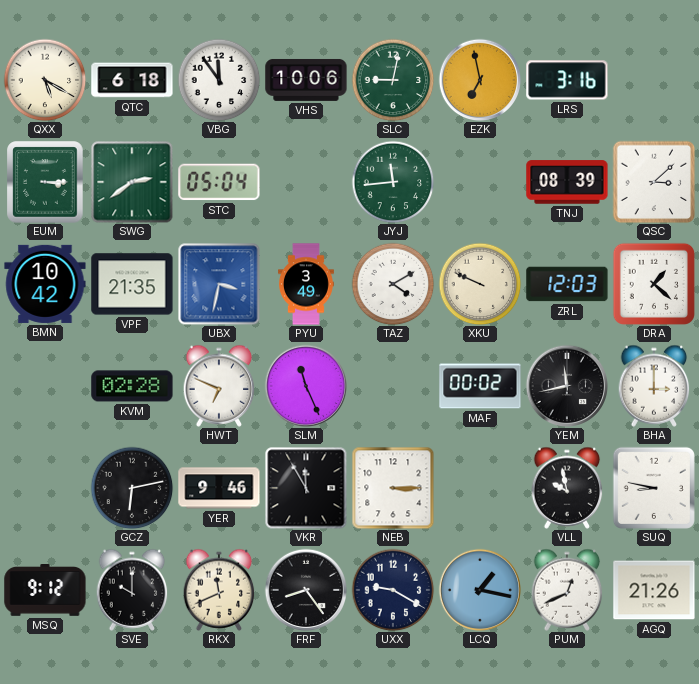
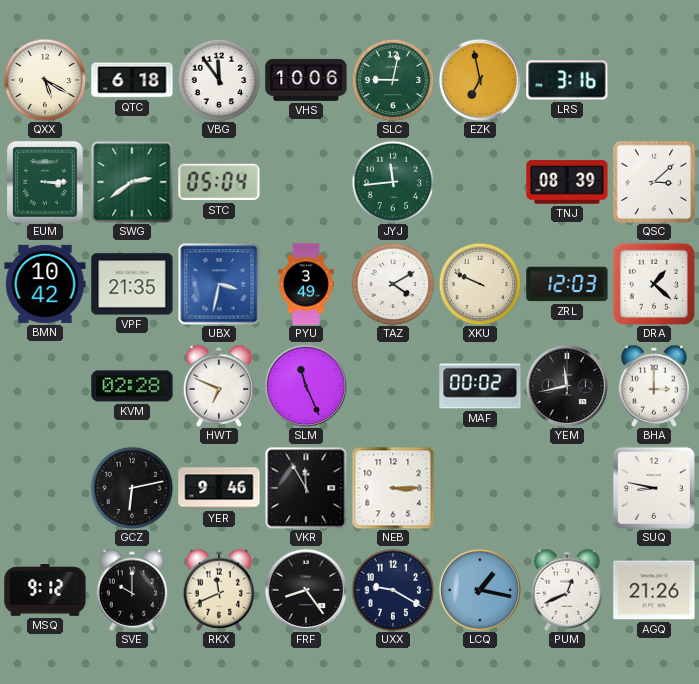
VLL: 9:58 -> none
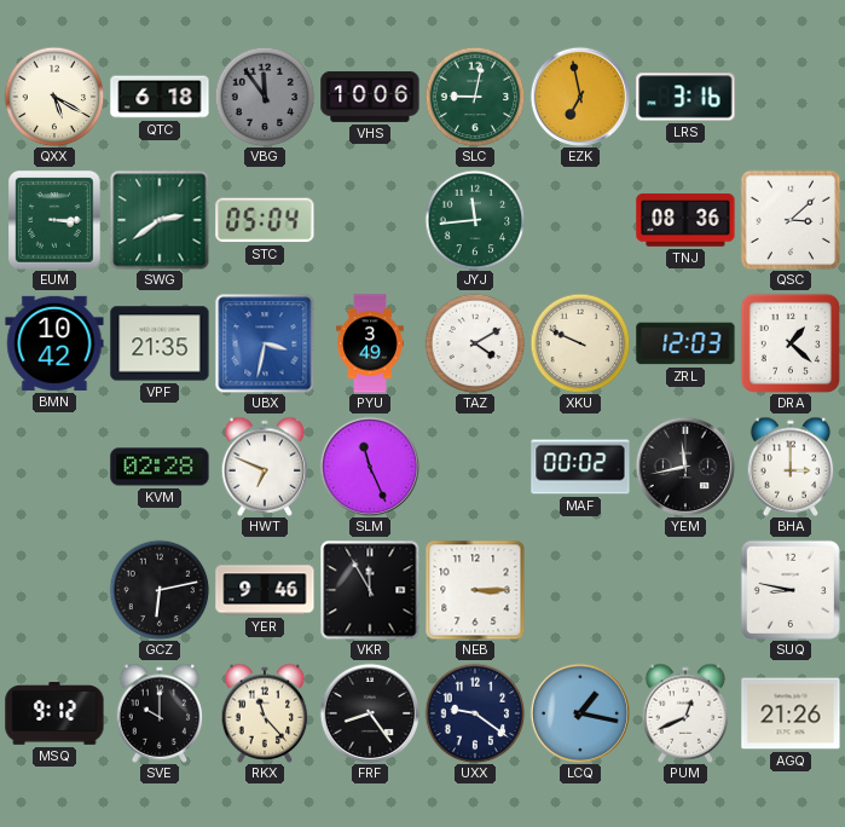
VBG dial: white -> grey
TNJ: 08:39 -> 08:36
RKX: 11:41 -> 11:23
UXX: 9:20 -> 9:21
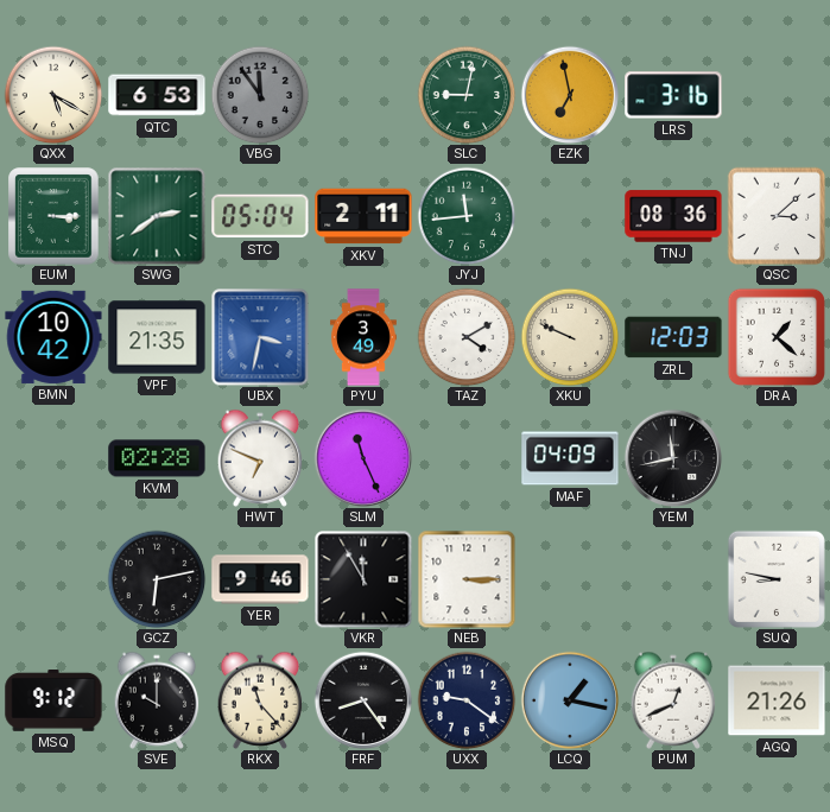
QTC: 6:18 -> 6:53
VHS: 10:06 -> none
XKV: none -> 2:11
MAF: 00:02 -> 04:09
BHA: 3:00 -> none
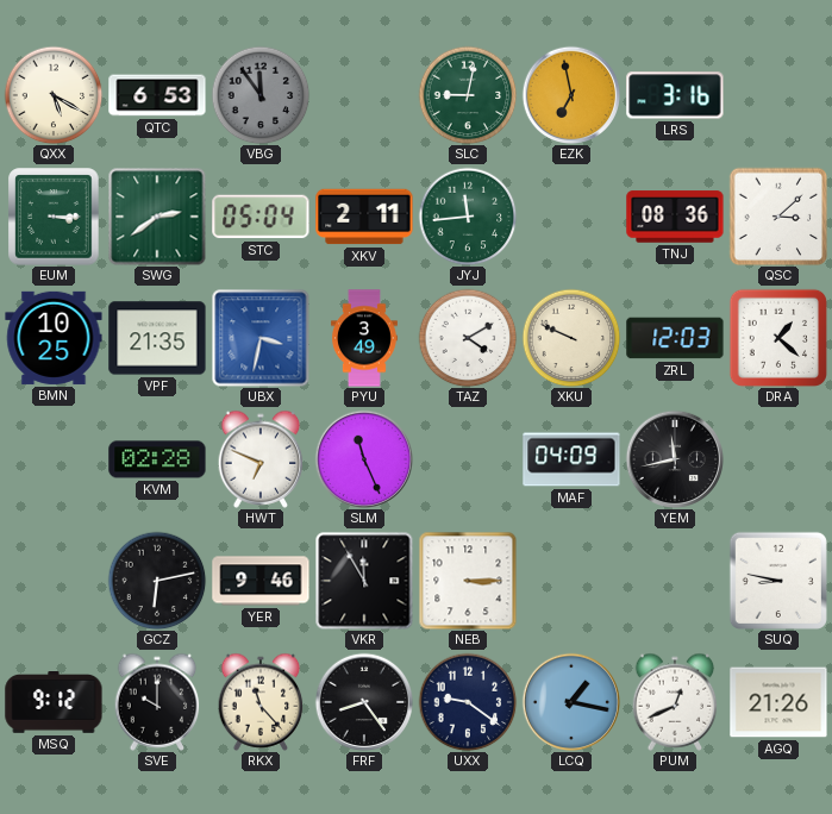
BMN: 10:42 -> 10:25
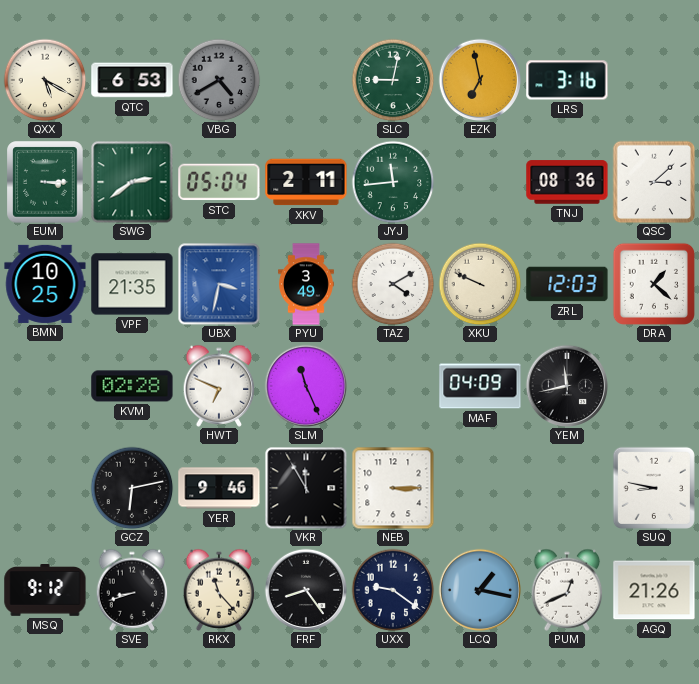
VBG: 11:54 -> 4:40
SVE: 10:00 -> 8:42
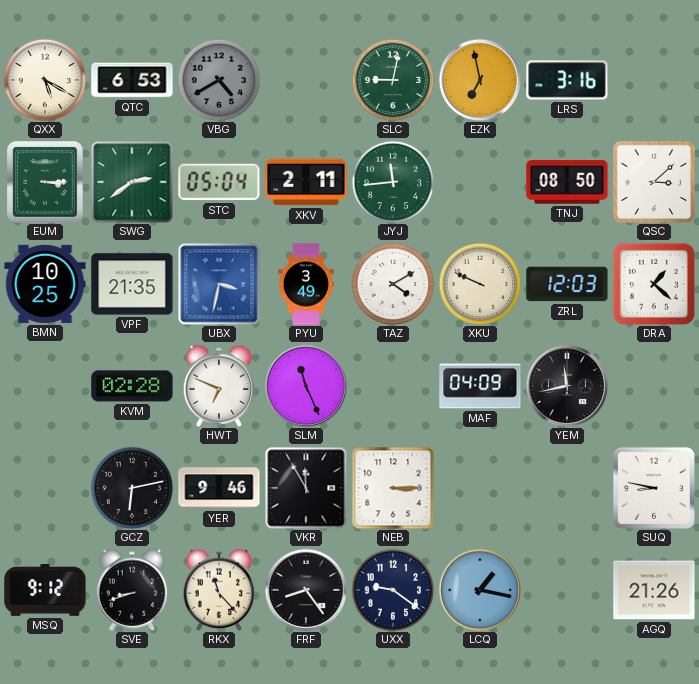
TNJ: 08:36 -> 08:50
PUM: 12:41 -> none
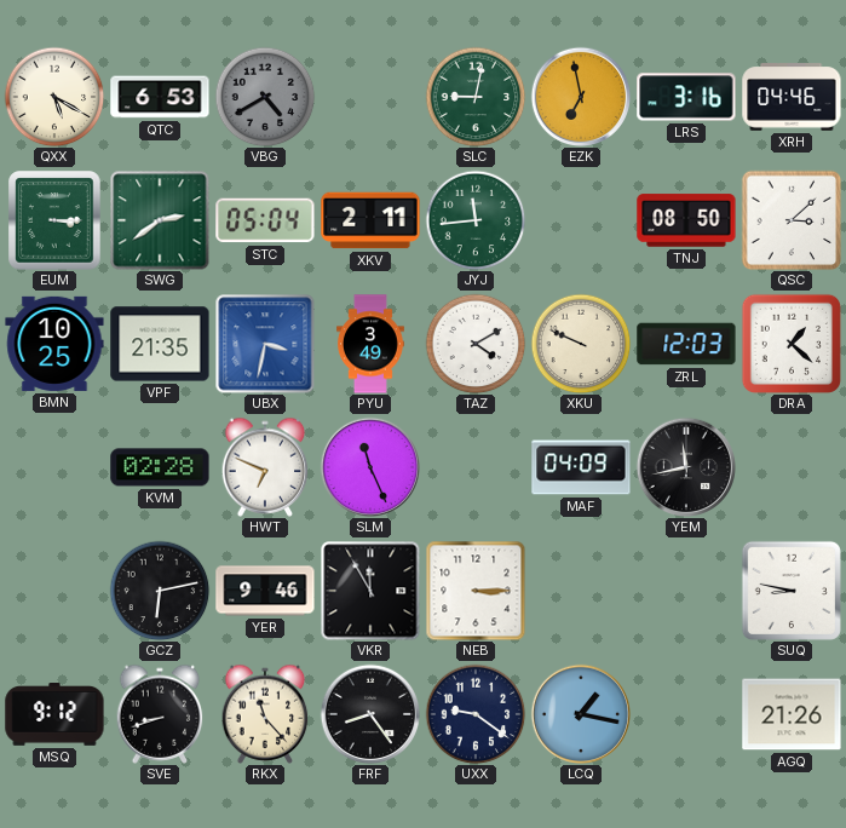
XRH: none -> 04:46
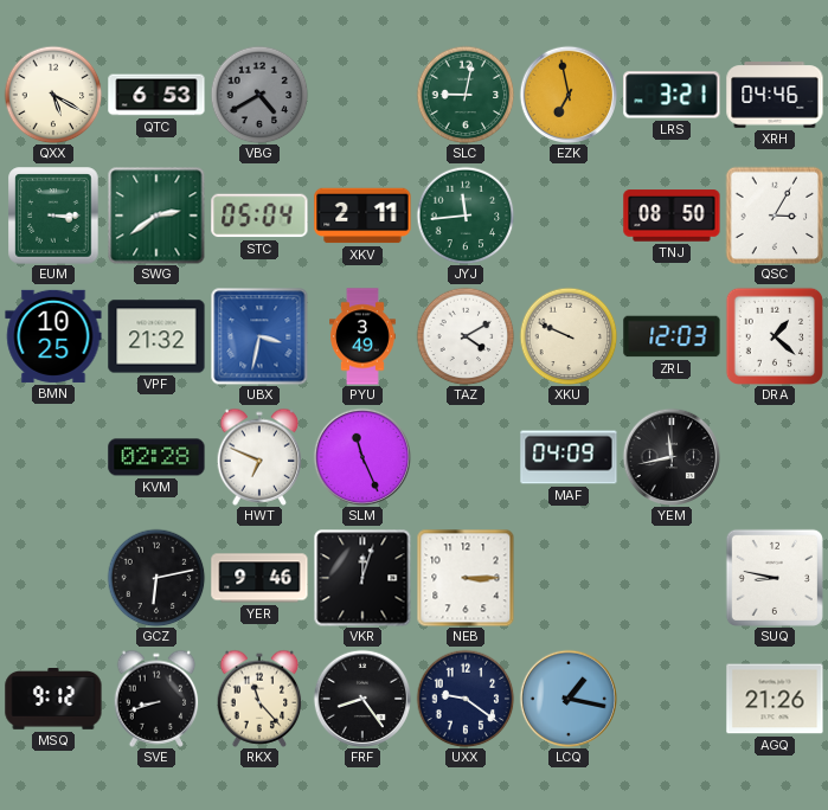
LRS: 3:16 -> 3:21
QSC: 3:08 -> 3:05
VPF: 21:35 -> 21:32
VKR: 11:55 -> 12:03
